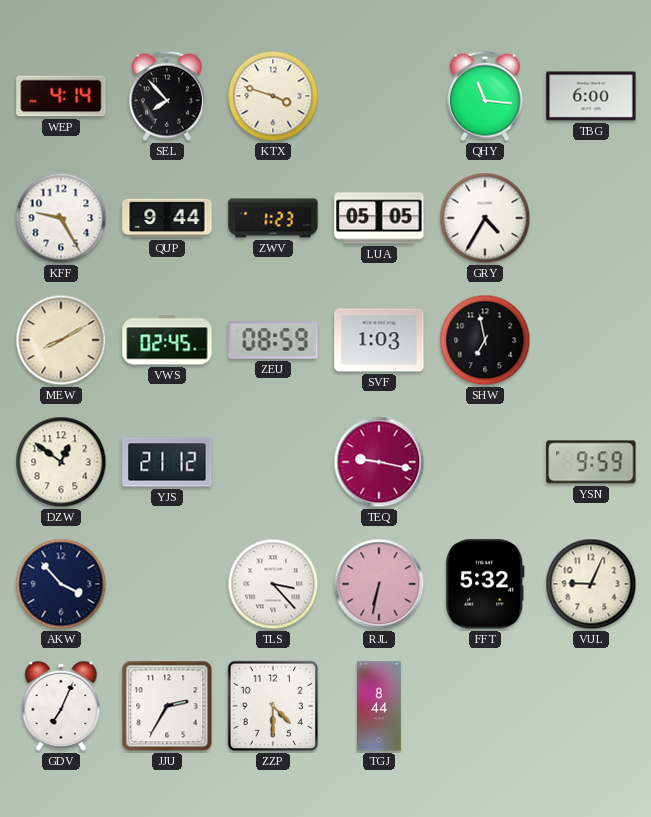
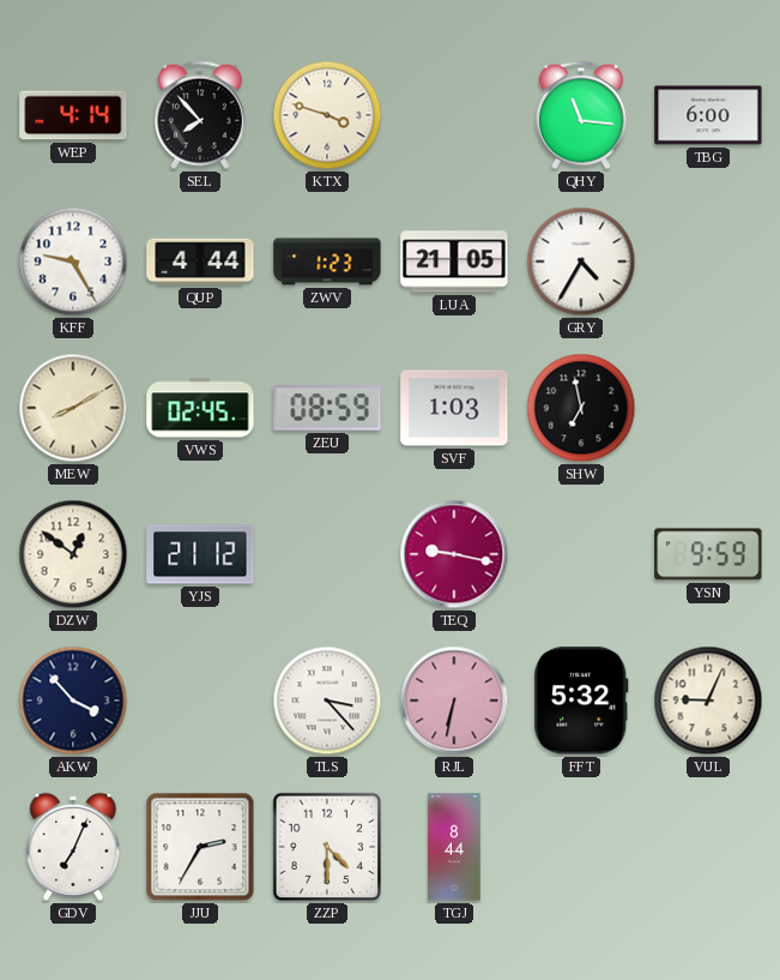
QUP: 9:44 -> 4:44
LUA: 05:05 -> 21:05
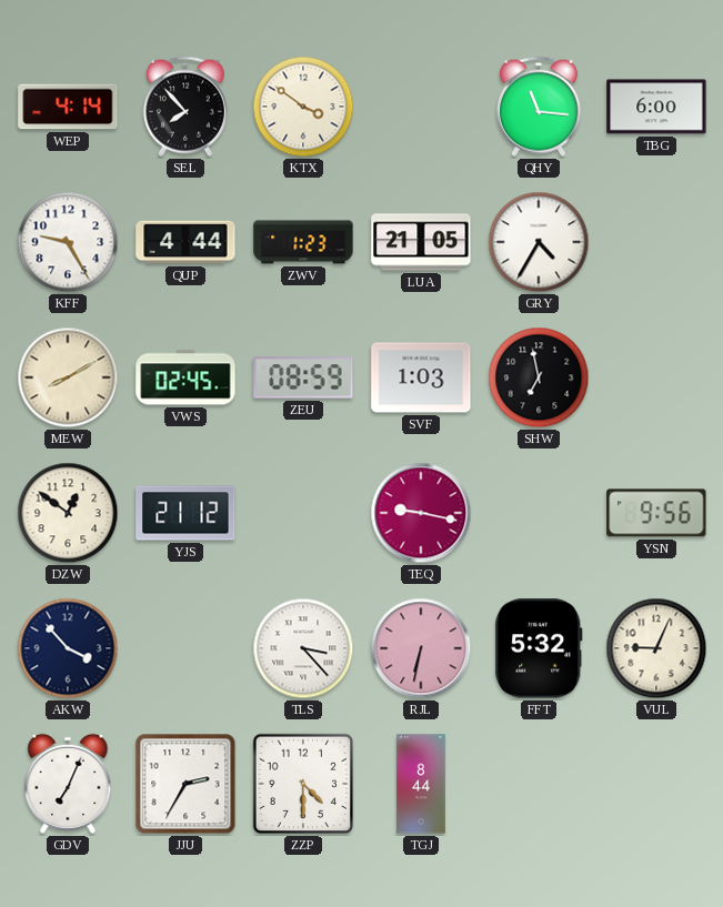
KTX: 3:48 -> 3:51
YSN: 9:59 -> 9:56
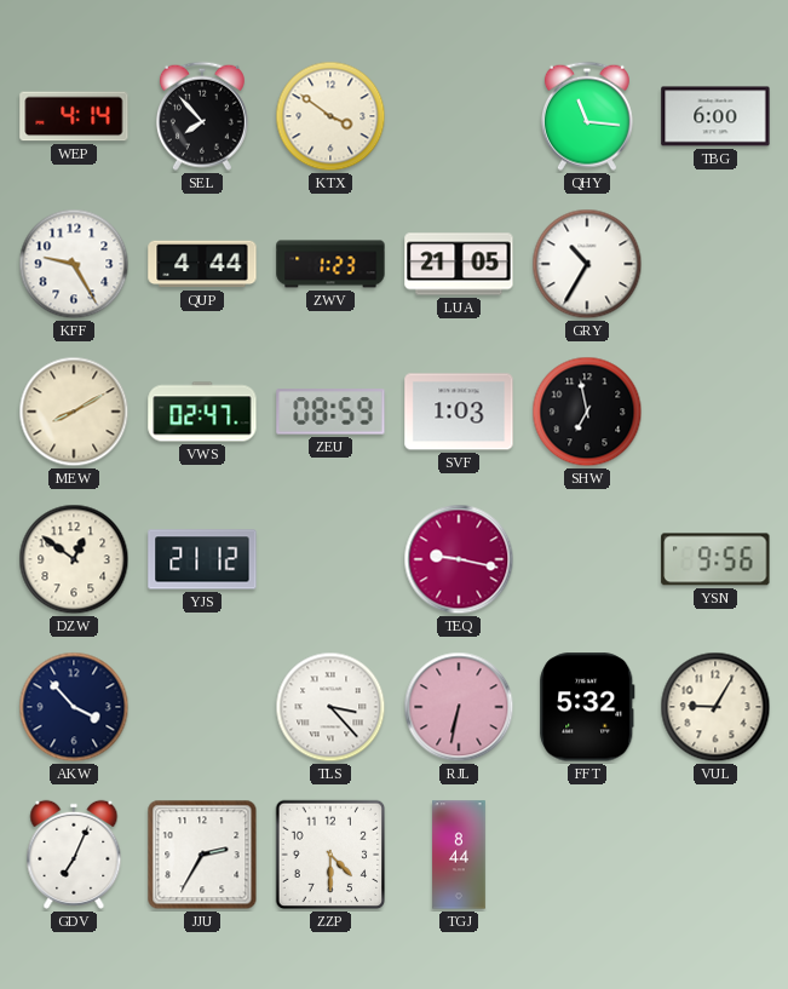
GRY: 4:35 -> 10:35
VWS: 02:45 -> 02:47
VUL: 9:04 -> 9:05
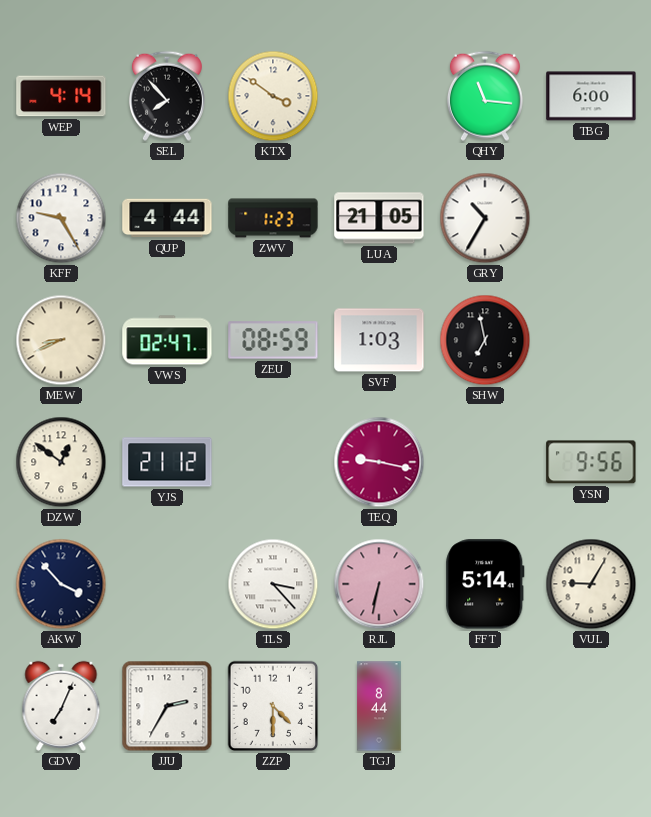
MEW: 8:10 -> 8:41
FFT: 5:32 -> 5:14
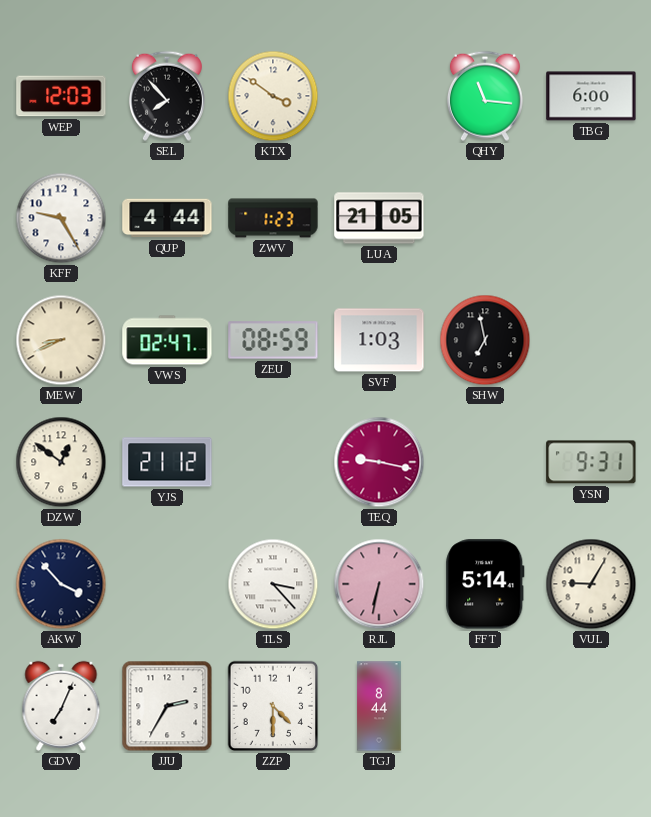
WEP: 4:14 -> 12:03
GRY: 10:35 -> none
YSN: 9:56 -> 9:31
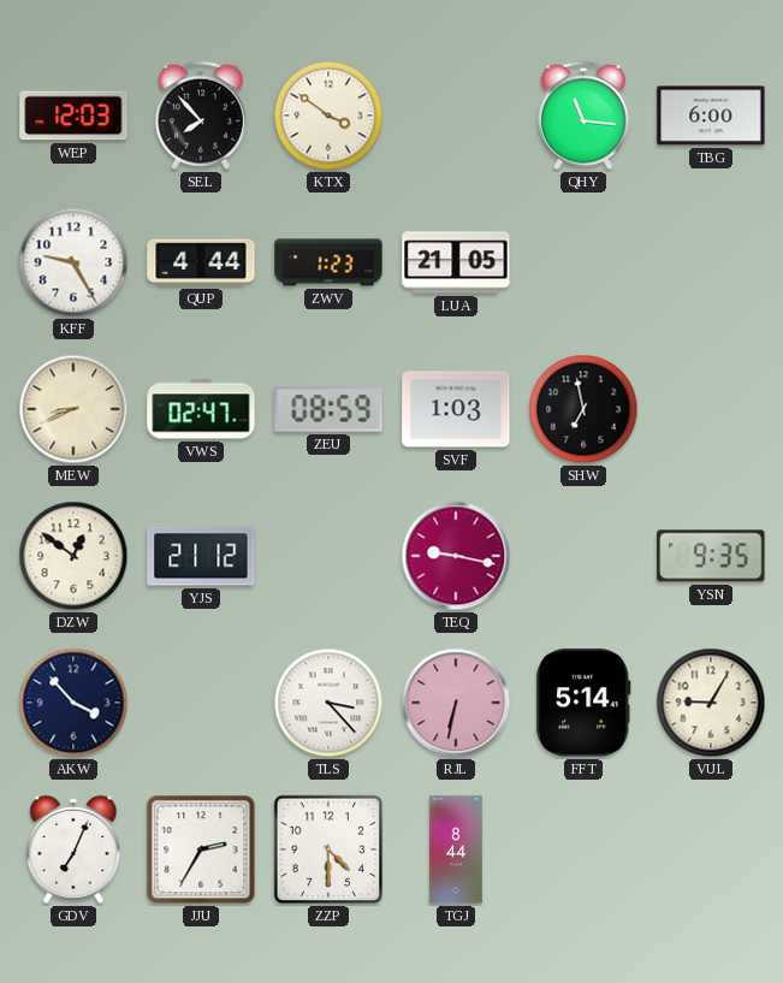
YSN: 9:31 -> 9:35
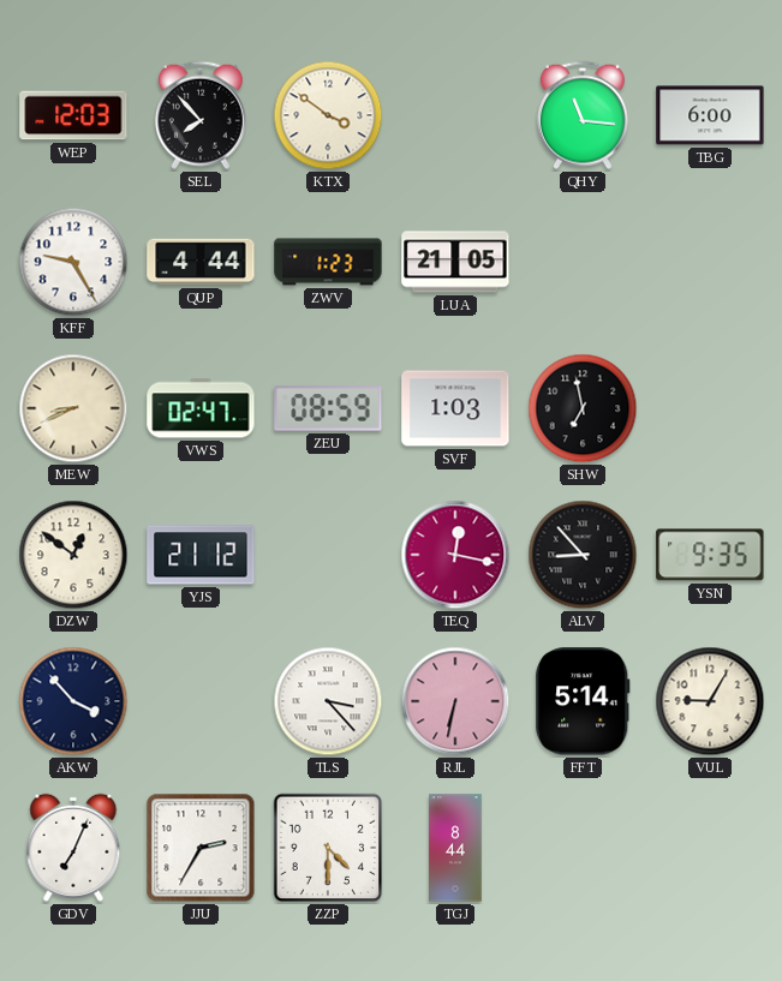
TEQ: 9:17 -> 12:17
ALV: none -> 8:53
